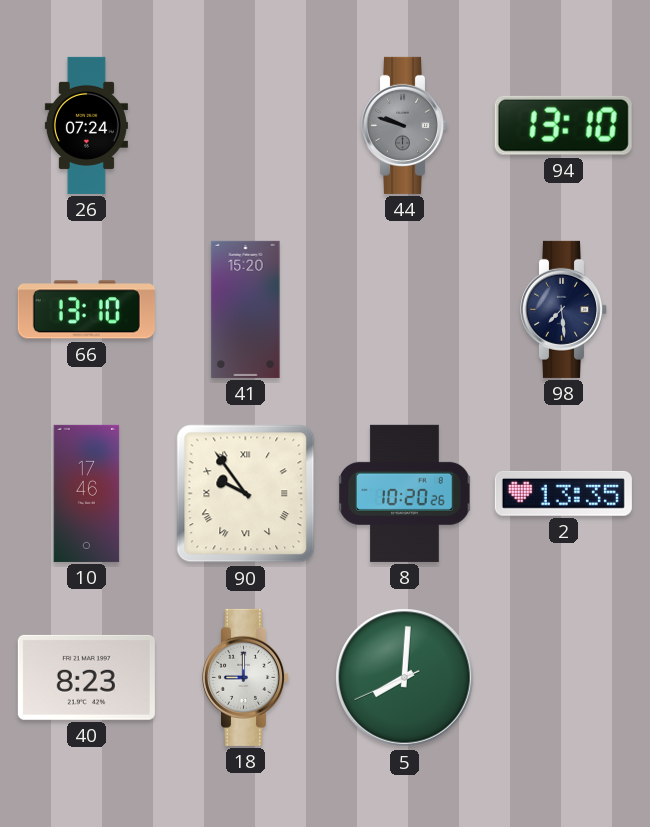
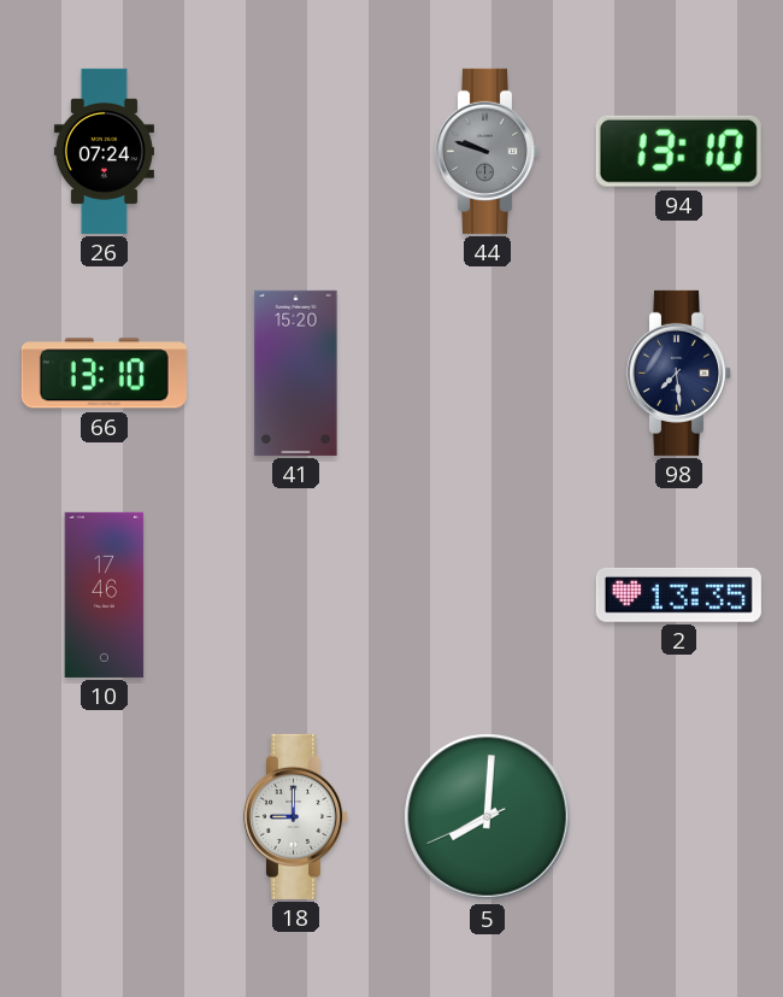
90: 9:54 -> none
8: 10:20 -> none
40: 8:23 -> none
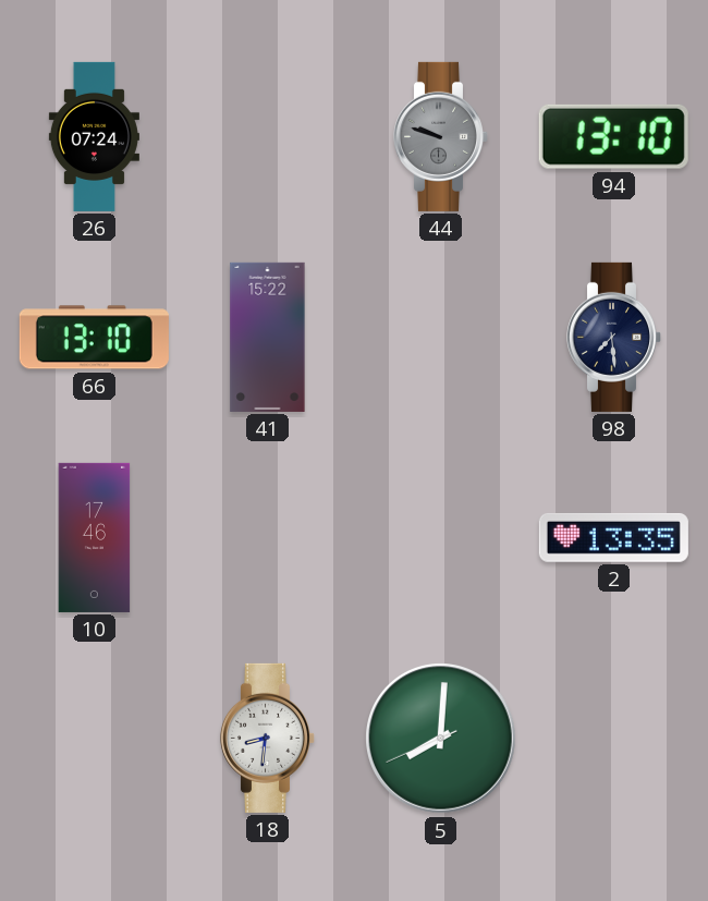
41: 15:20 -> 15:22
18: 9:00 -> 8:31
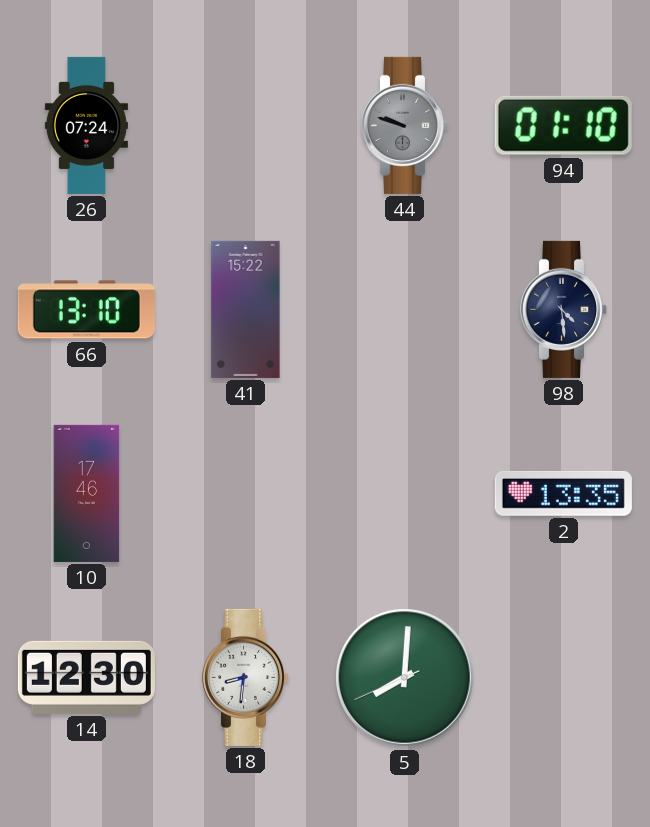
94: 13:10 -> 01:10
98: 7:29 -> 4:29
14: none -> 12:30
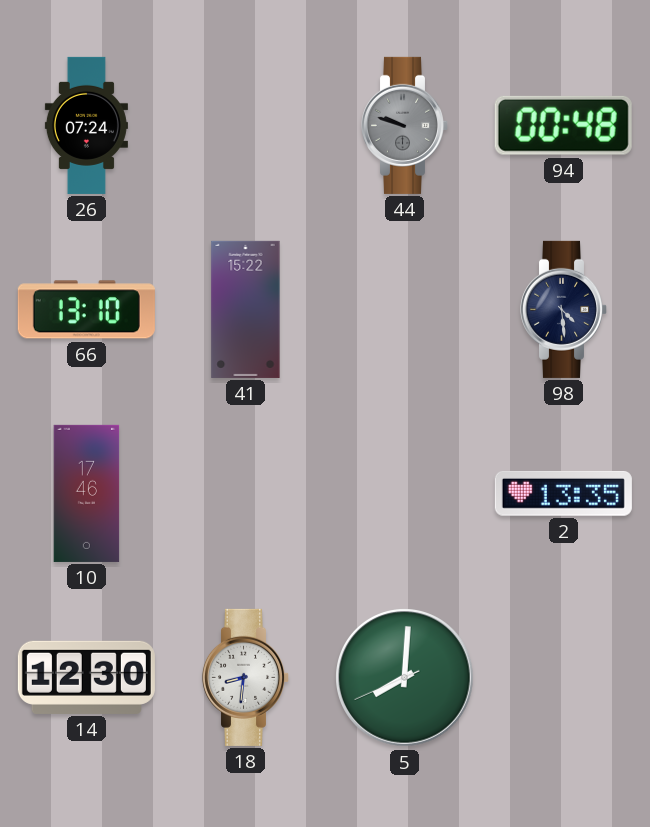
94: 01:10 -> 00:48
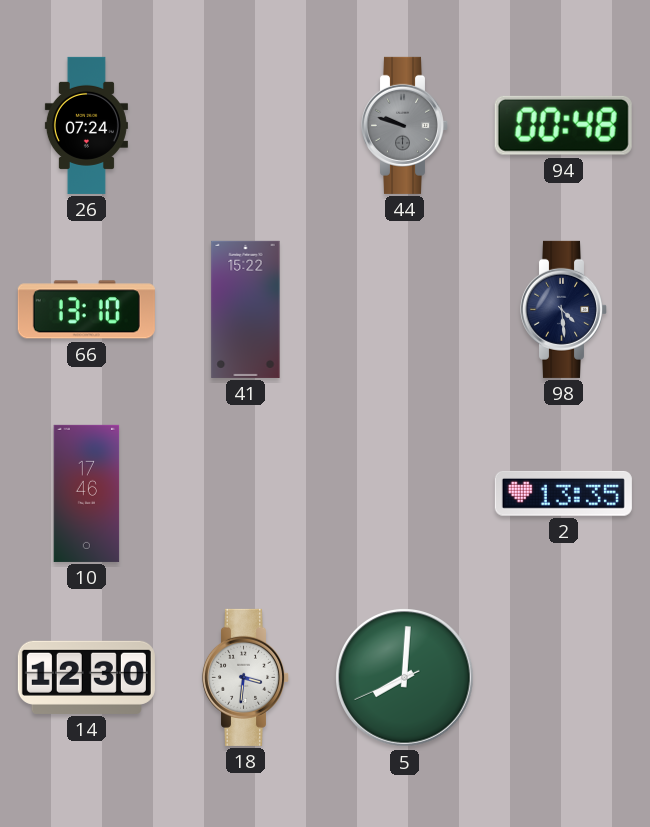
18: 8:31 -> 3:31
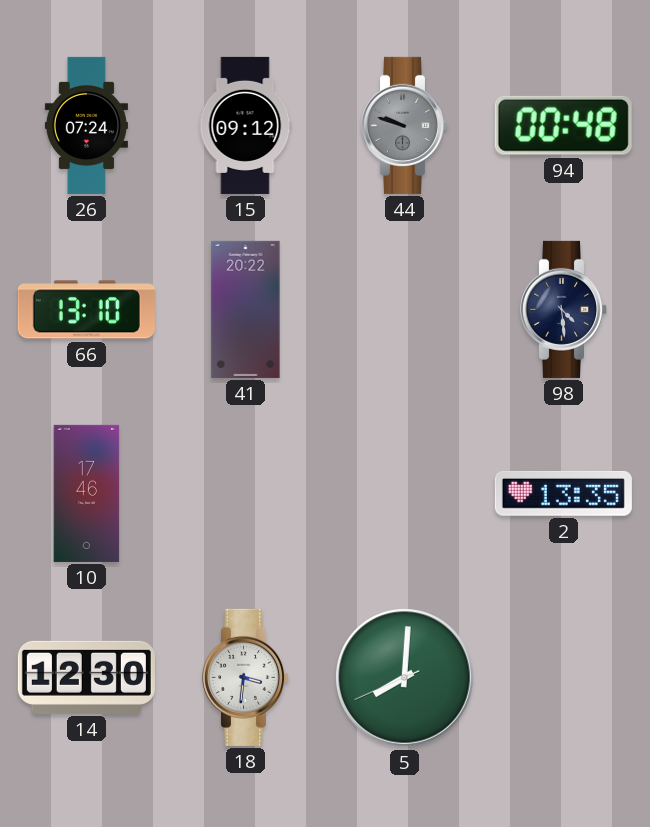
15: none -> 09:12
41: 15:22 -> 20:22
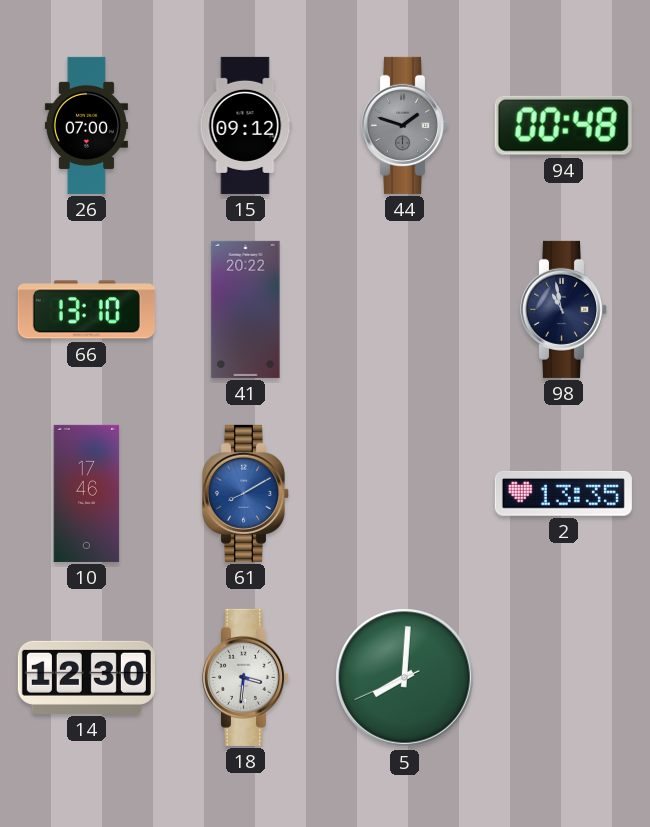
26: 07:24 -> 07:00
44: 9:48 -> 1:48
98: 4:29 -> 10:58
61: none -> 8:10
